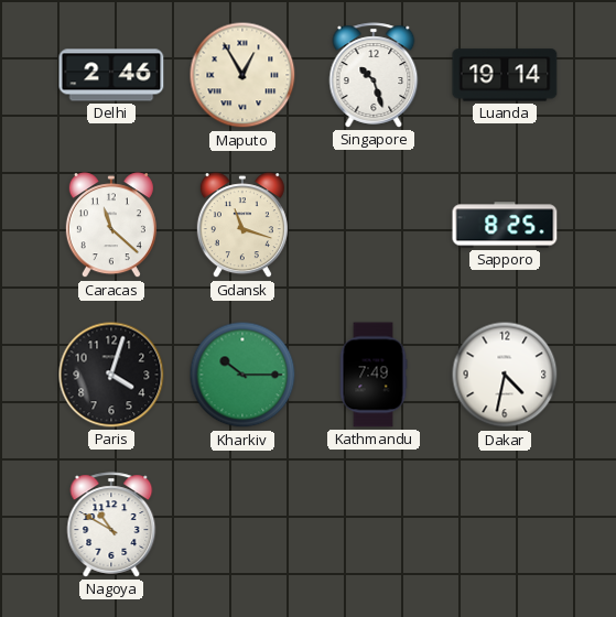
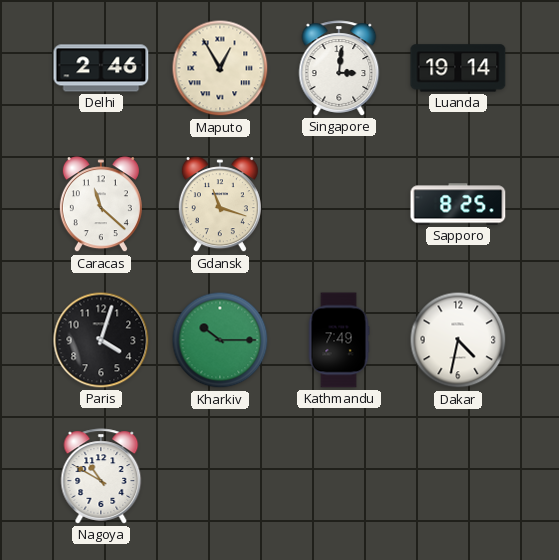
Singapore: 10:27 -> 3:01
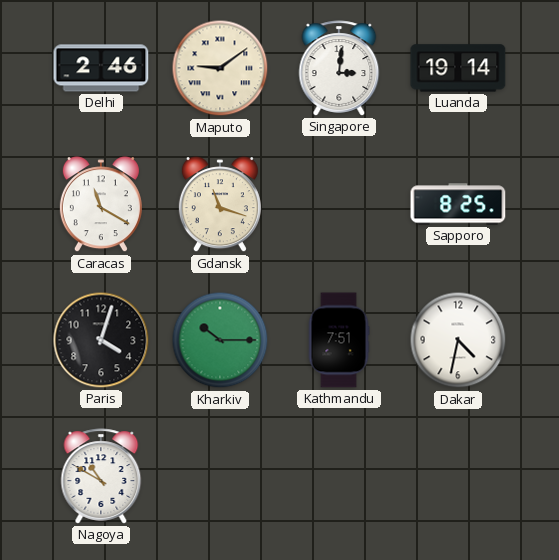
Maputo: 12:55 -> 9:09
Caracas: 11:22 -> 11:20
Kathmandu: 7:49 -> 7:51
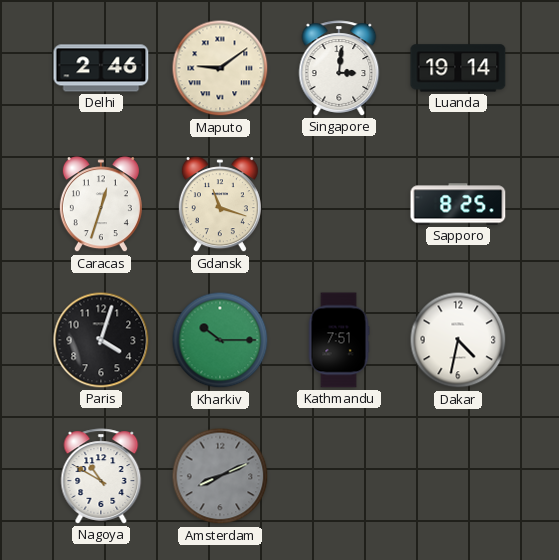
Caracas: 11:20 -> 12:33
Amsterdam: none -> 8:11
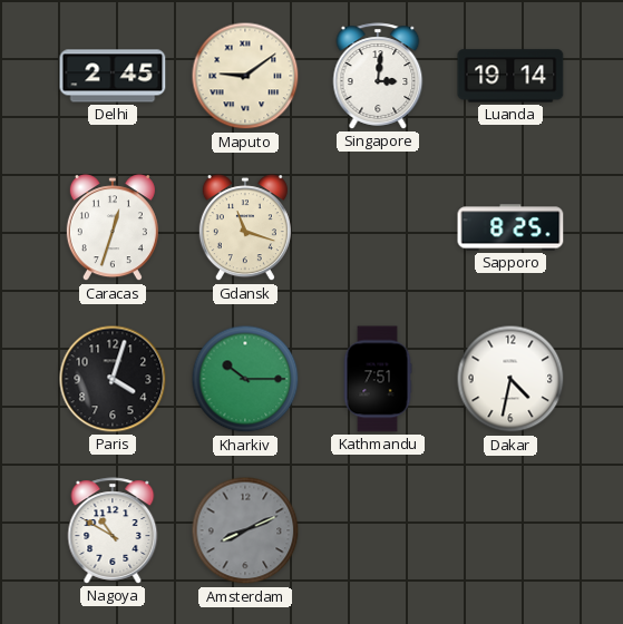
Delhi: 2:46 -> 2:45
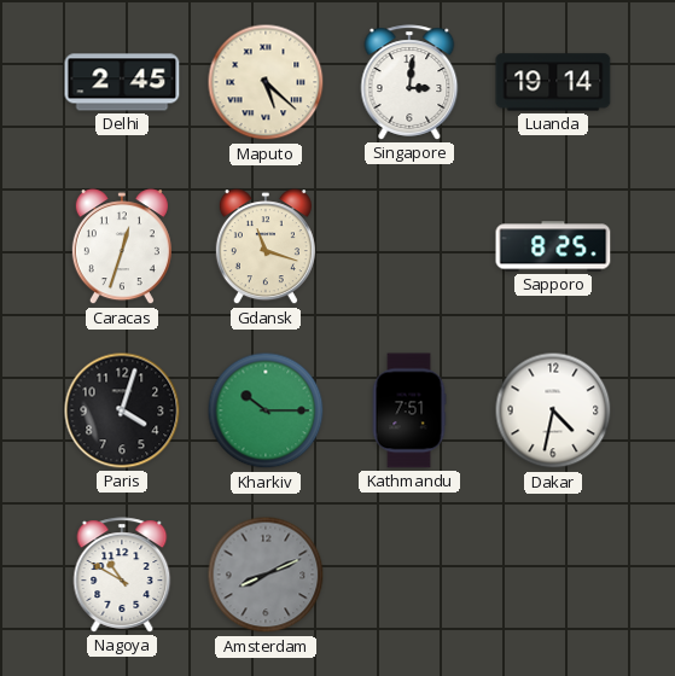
Maputo: 9:09 -> 5:22
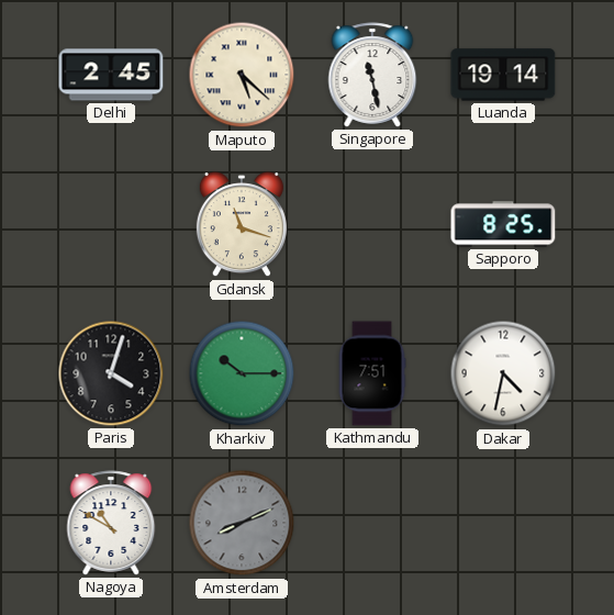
Singapore: 3:01 -> 11:28
Caracas: 12:33 -> none
